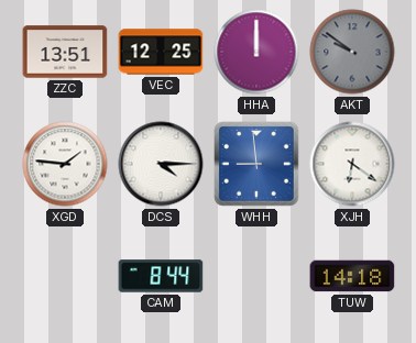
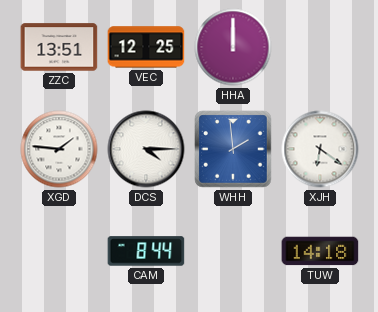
AKT: 9:51 -> none
WHH: 8:59 -> 1:59
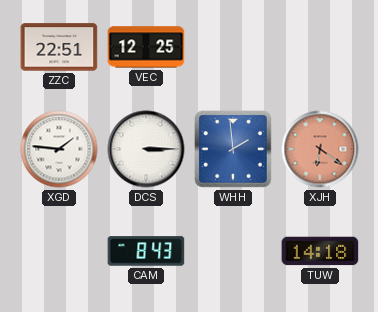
ZZC: 13:51 -> 22:51
HHA: 12:00 -> none
DCS: 4:15 -> 3:15
XJH dial: white -> salmon
CAM: 8:44 -> 8:43
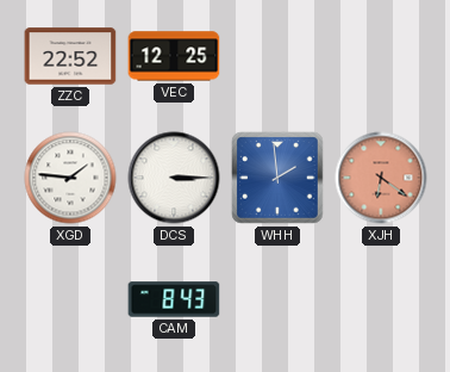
ZZC: 22:51 -> 22:52
TUW: 14:18 -> none
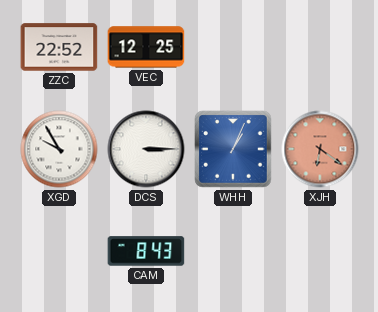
XGD: 1:46 -> 9:55
WHH: 1:59 -> 1:04
